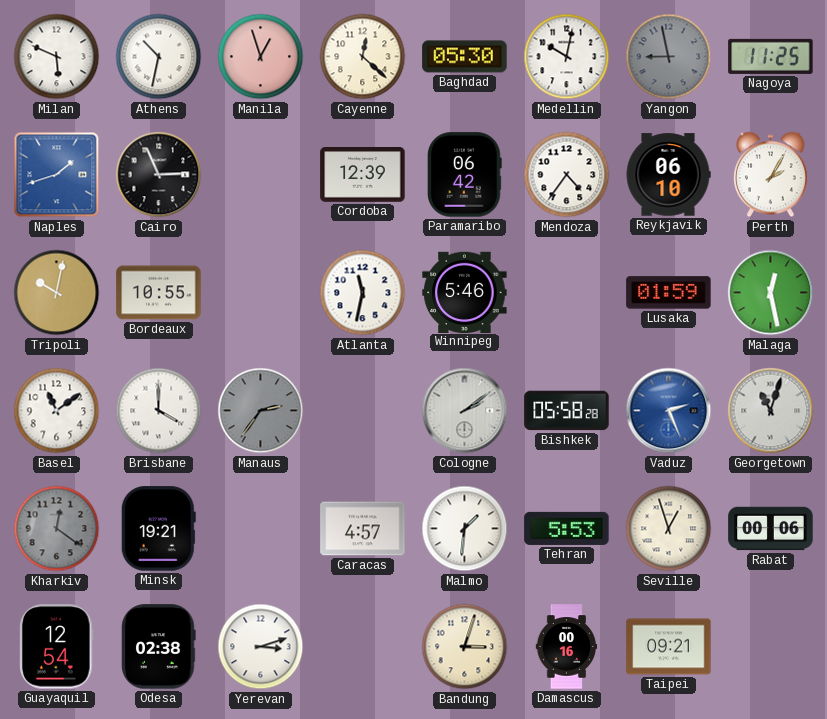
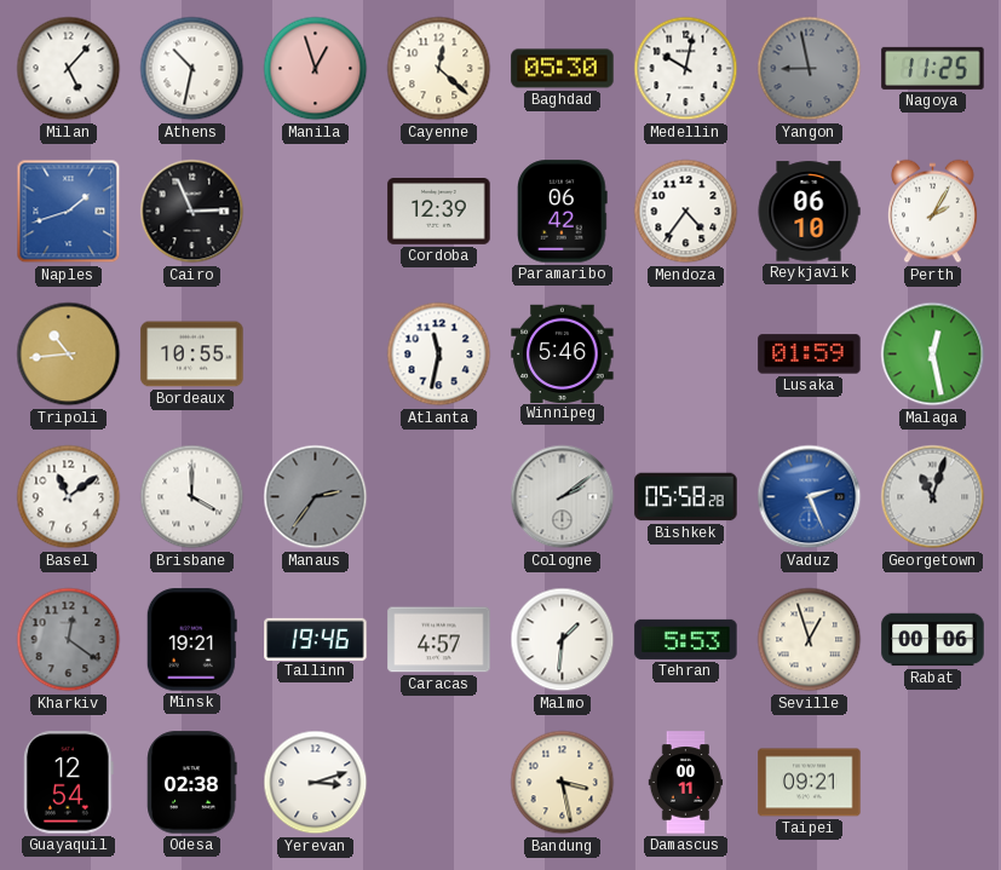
Milan: 5:49 -> 5:07
Tripoli: 10:02 -> 10:44
Tallinn: none -> 19:46
Bandung: 3:03 -> 3:28
Damascus: 00:16 -> 00:11
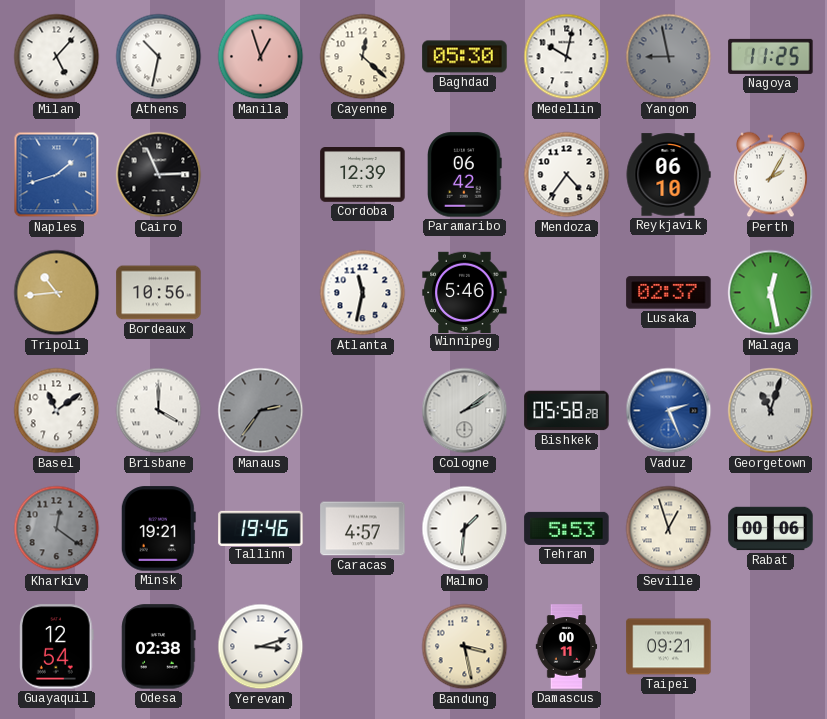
Bordeaux: 10:55 -> 10:56
Lusaka: 01:59 -> 02:37
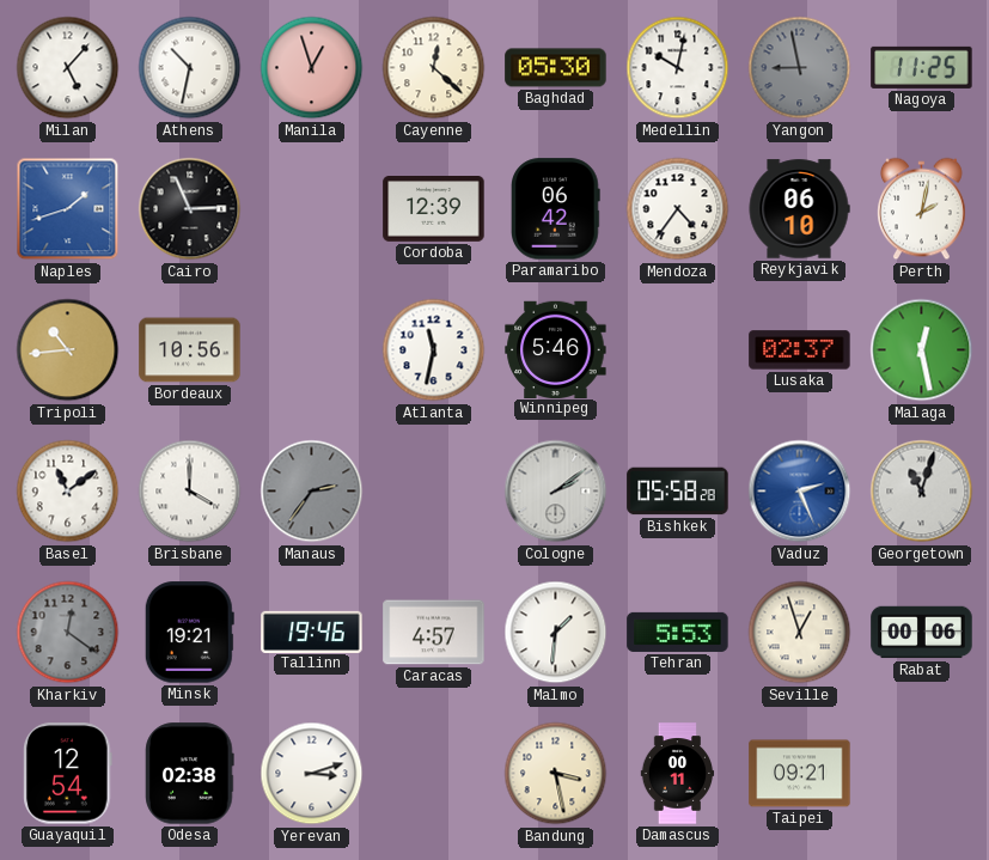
Perth: 2:05 -> 2:02
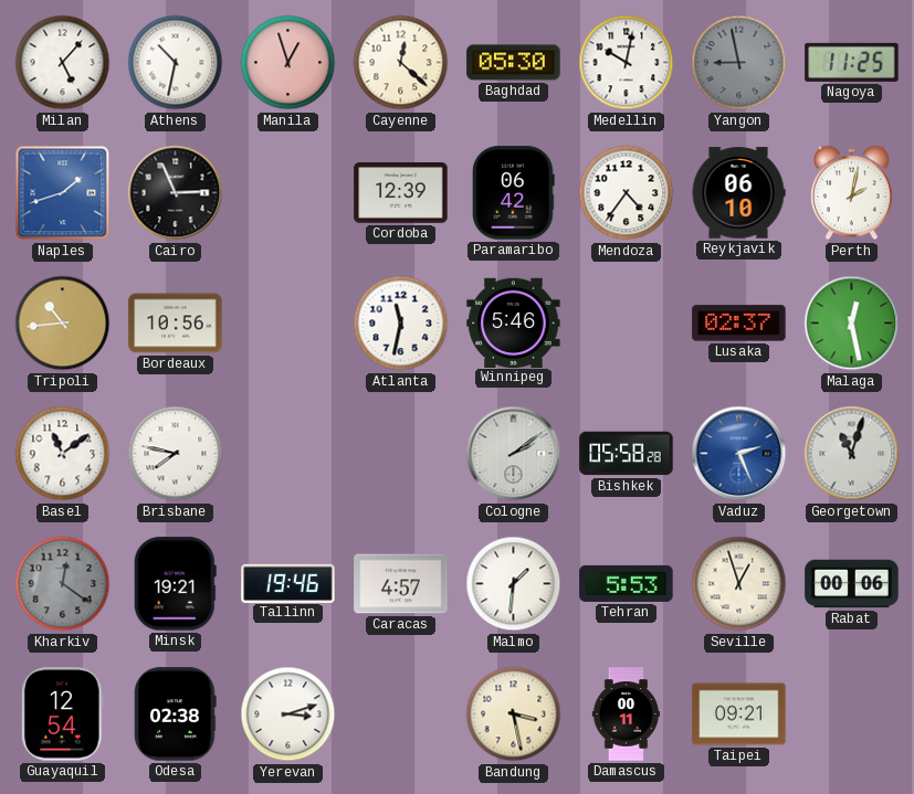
Brisbane: 4:00 -> 7:47
Manaus: 2:36 -> none
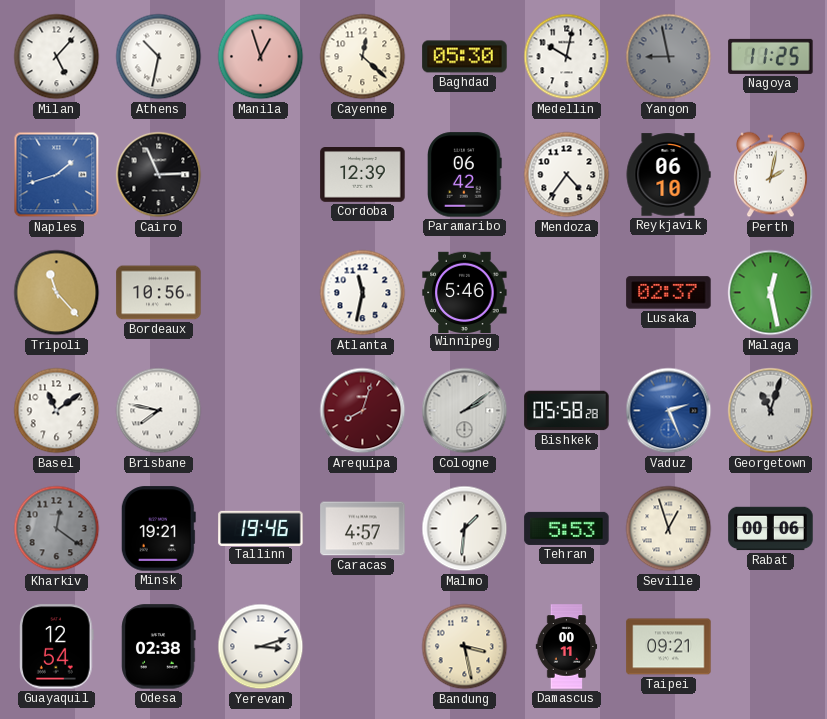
Tripoli: 10:44 -> 11:23
Arequipa: none -> 8:03
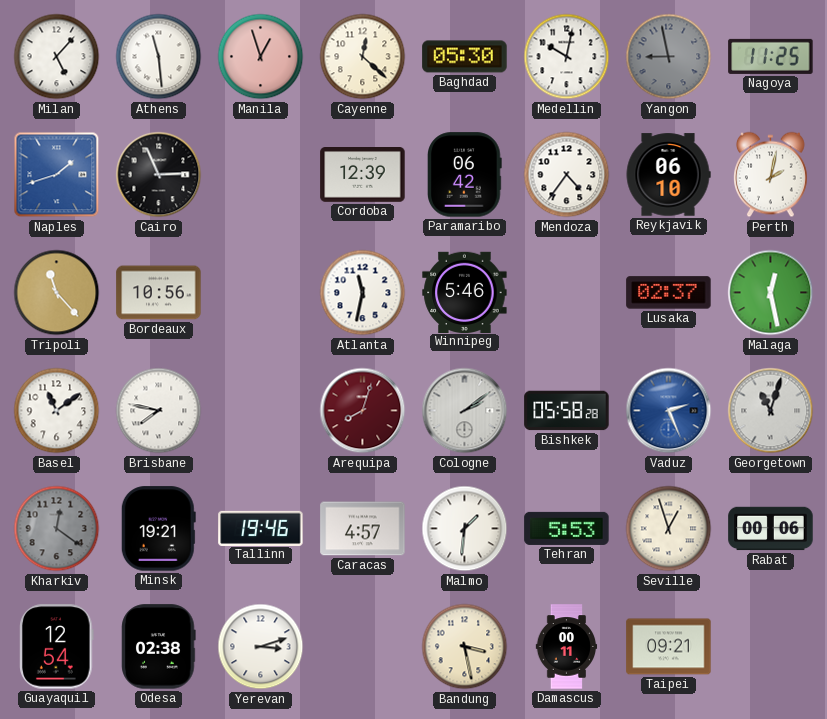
Athens: 10:32 -> 11:29
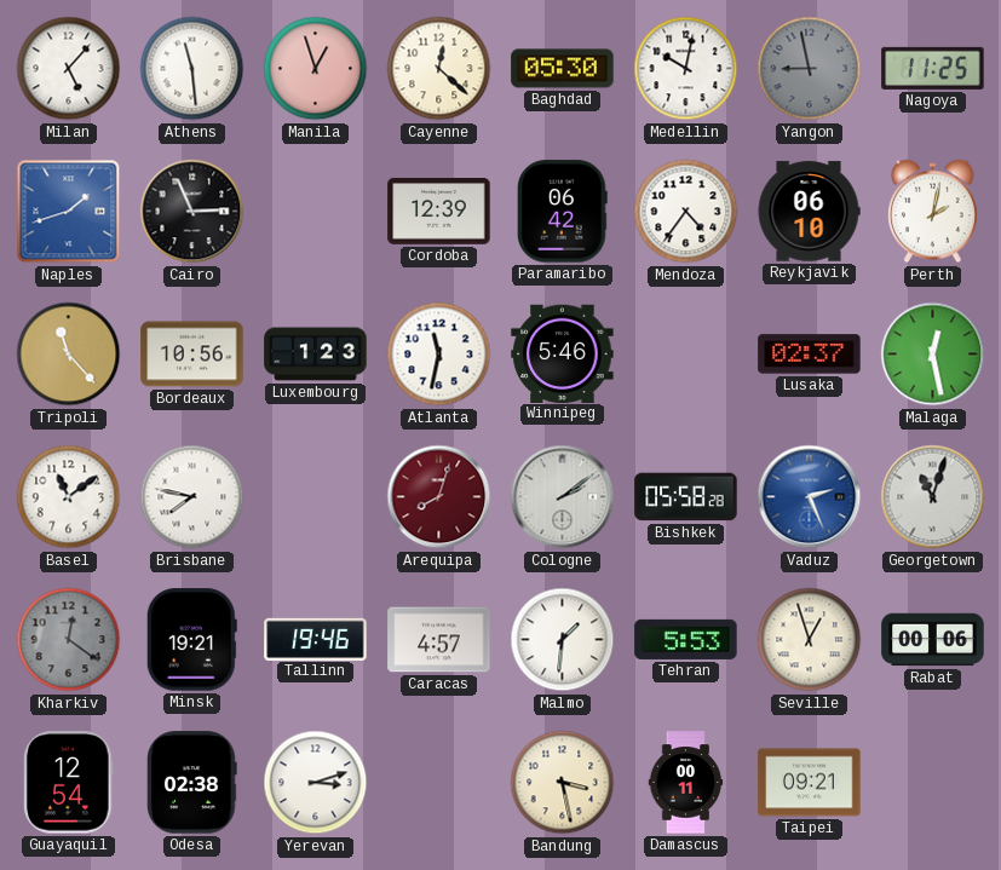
Luxembourg: none -> 1:23
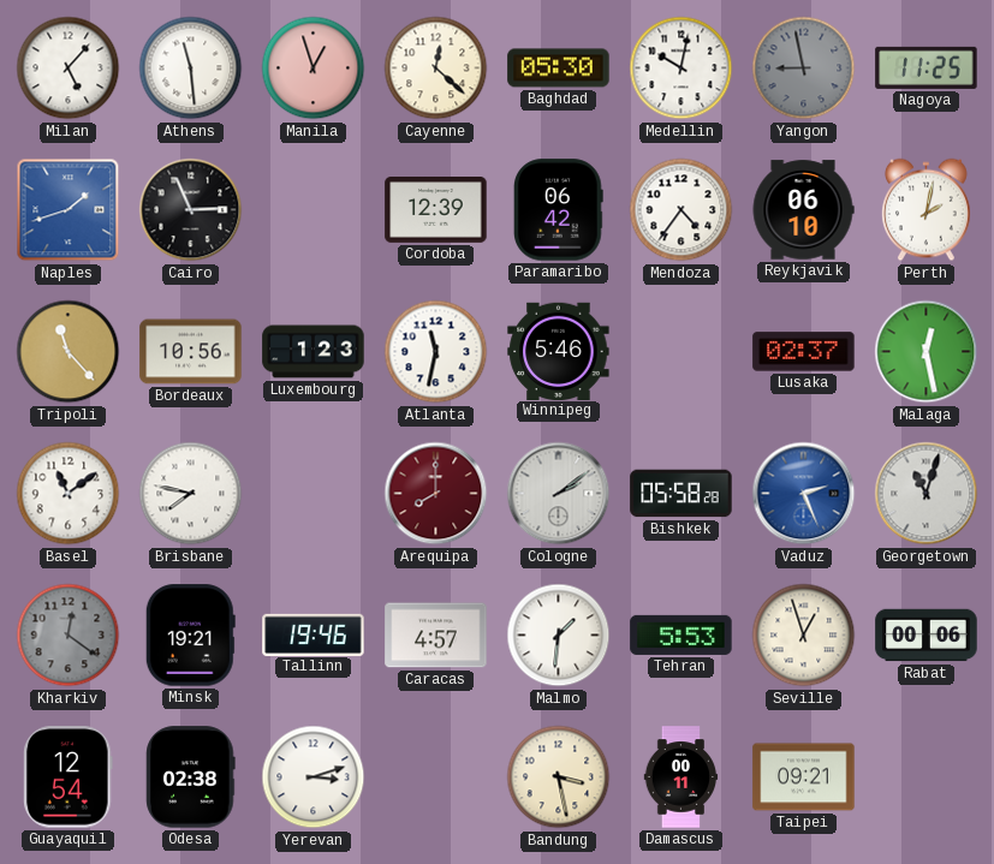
Arequipa: 8:03 -> 8:00
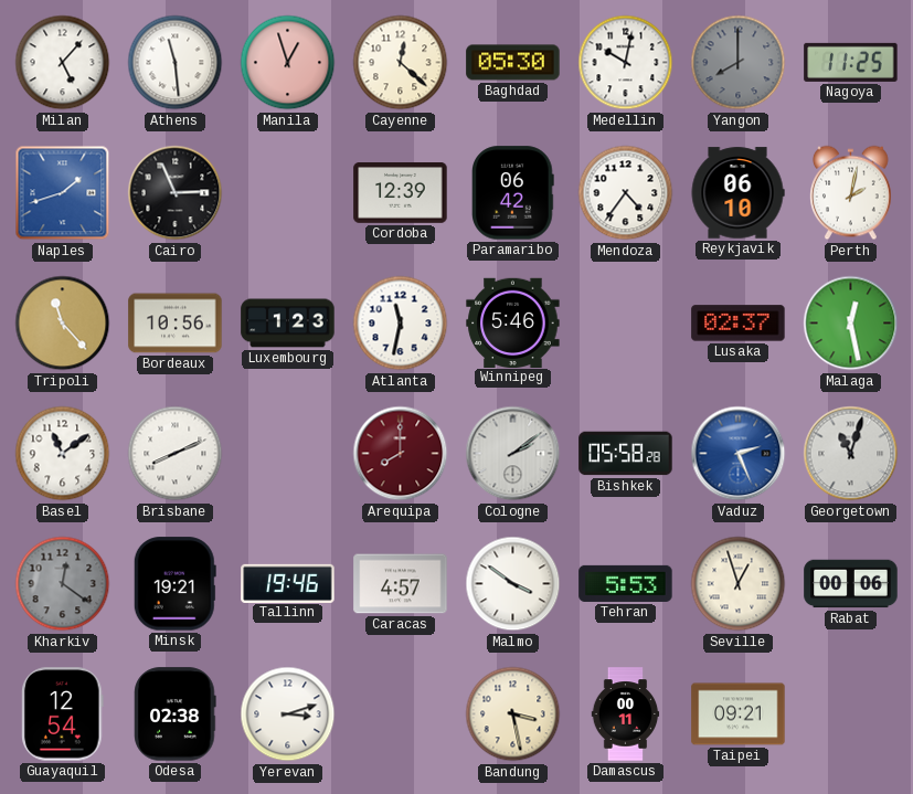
Yangon: 8:58 -> 8:00
Brisbane: 7:47 -> 8:11
Malmo: 1:31 -> 3:51
